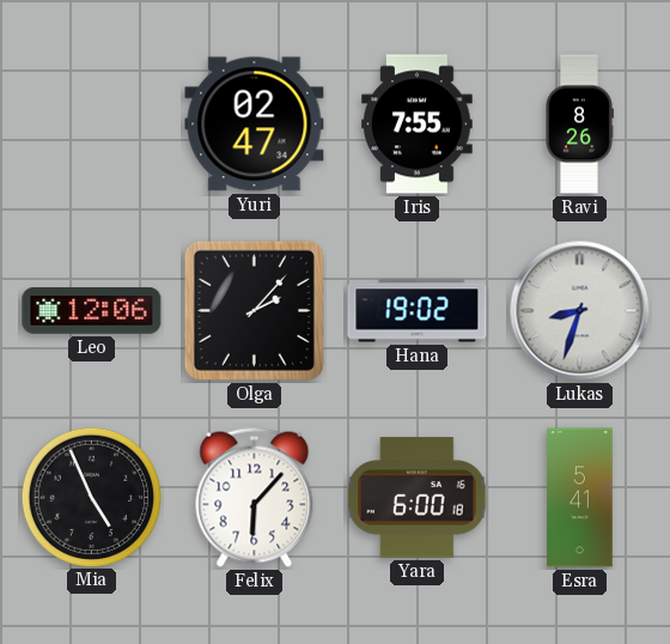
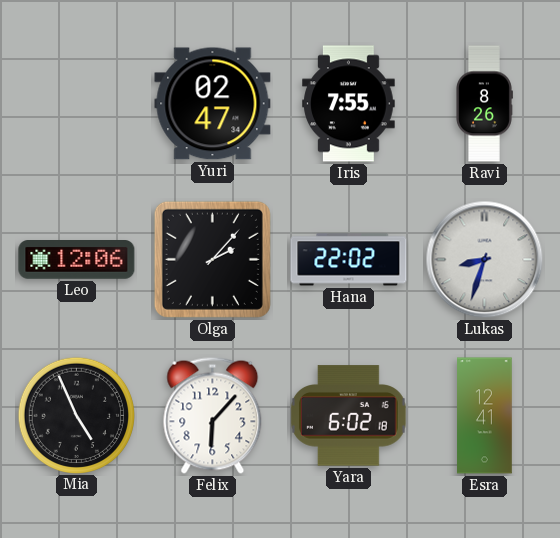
Hana: 19:02 -> 22:02
Yara: 6:00 -> 6:02
Esra: 5:41 -> 12:41
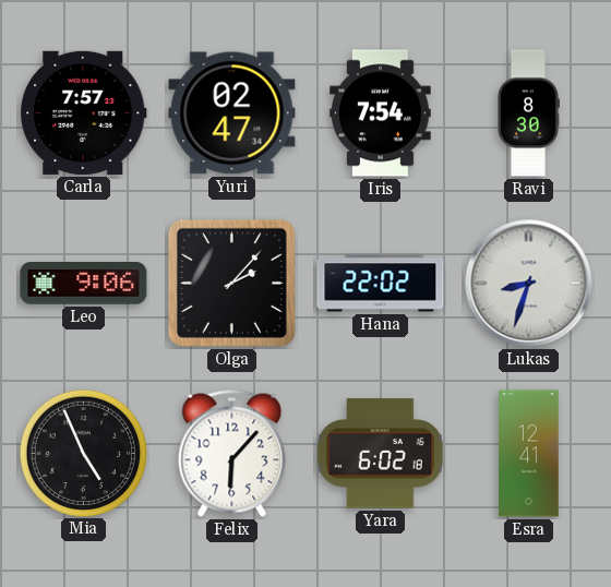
Carla: none -> 7:57
Iris: 7:55 -> 7:54
Ravi: 8:26 -> 8:30
Leo: 12:06 -> 9:06
